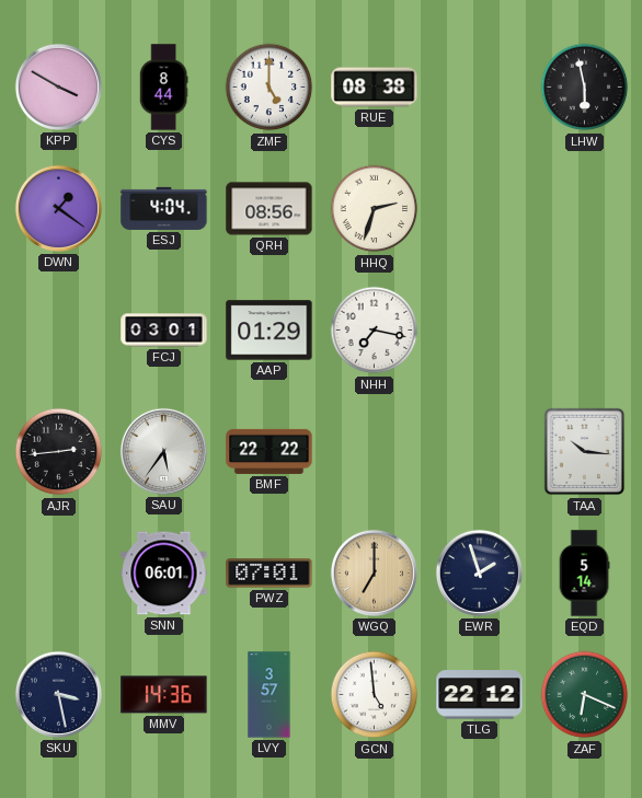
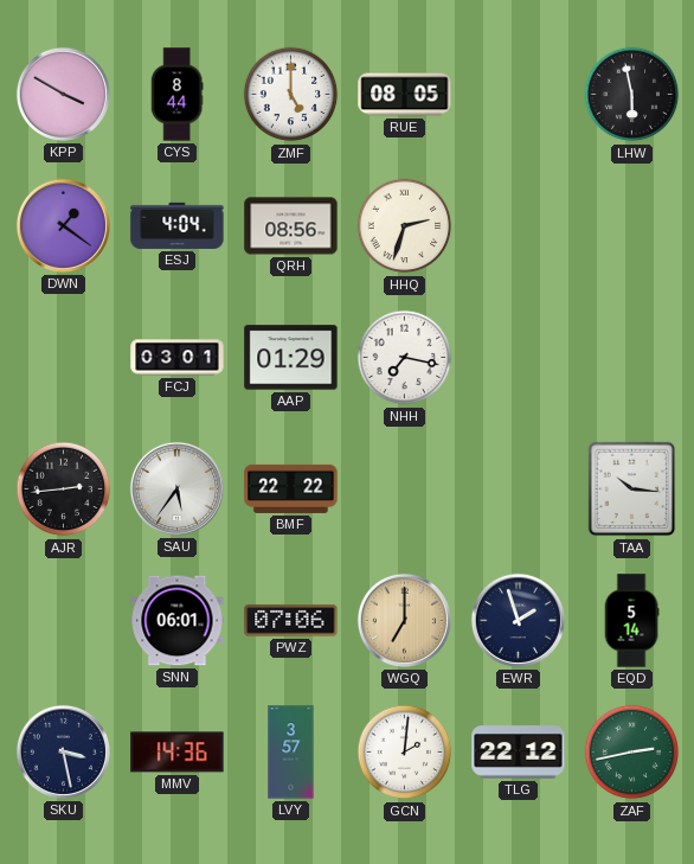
RUE: 08:38 -> 08:05
PWZ: 07:01 -> 07:06
GCN: 4:59 -> 2:01
ZAF: 6:19 -> 2:43
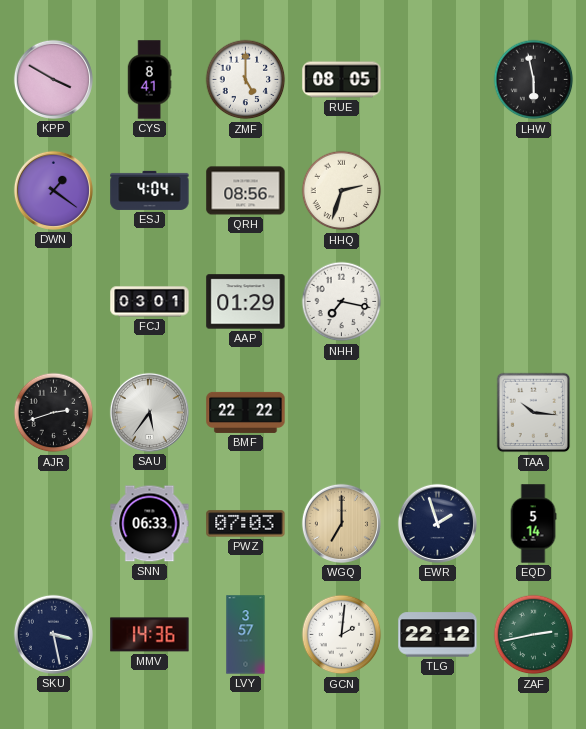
CYS: 8:44 -> 8:41
AJR: 2:44 -> 2:42
SNN: 06:01 -> 06:33
PWZ: 07:06 -> 07:03
